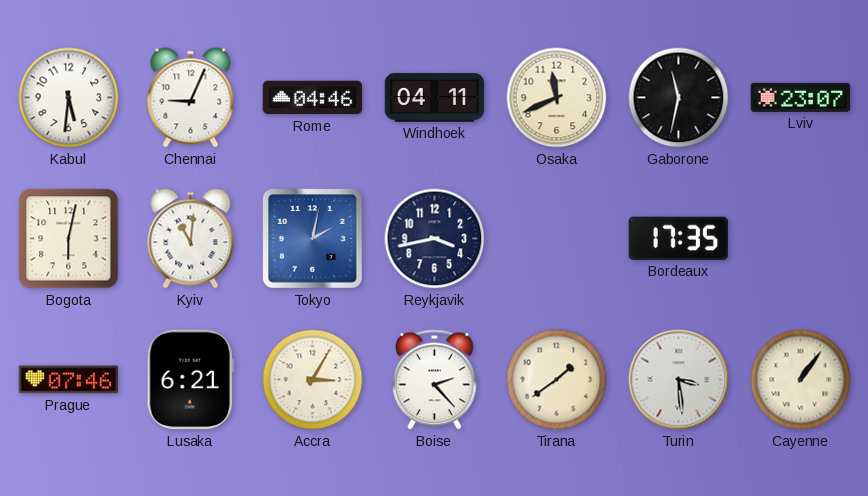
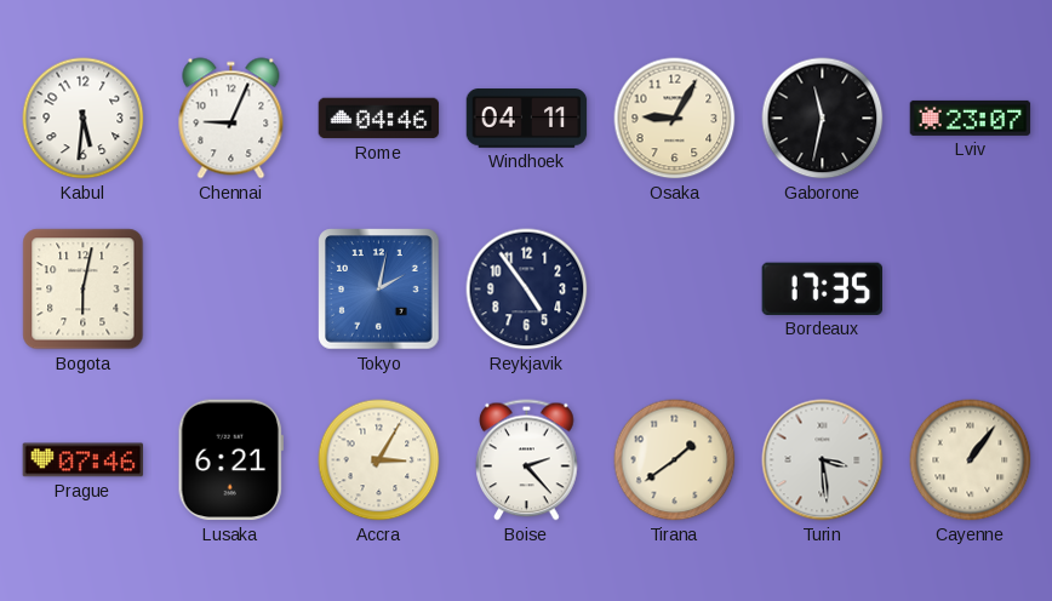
Osaka: 11:41 -> 9:05
Kyiv: 11:01 -> none
Reykjavik: 3:43 -> 4:54
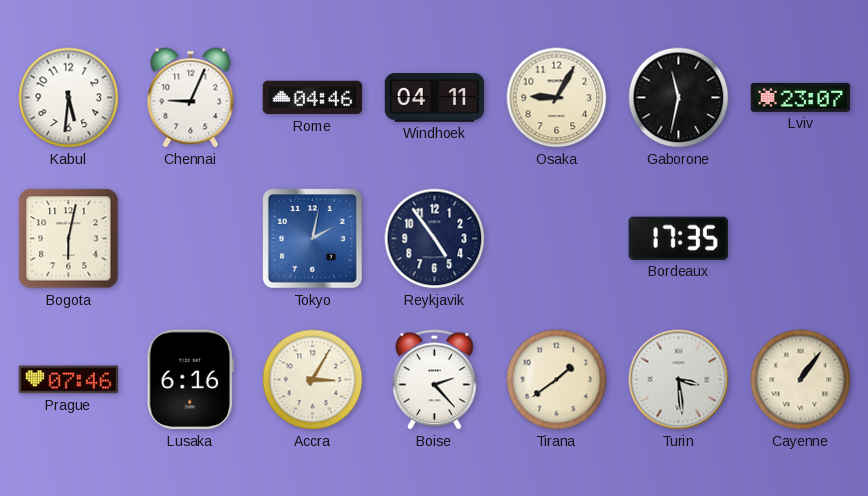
Lusaka: 6:21 -> 6:16
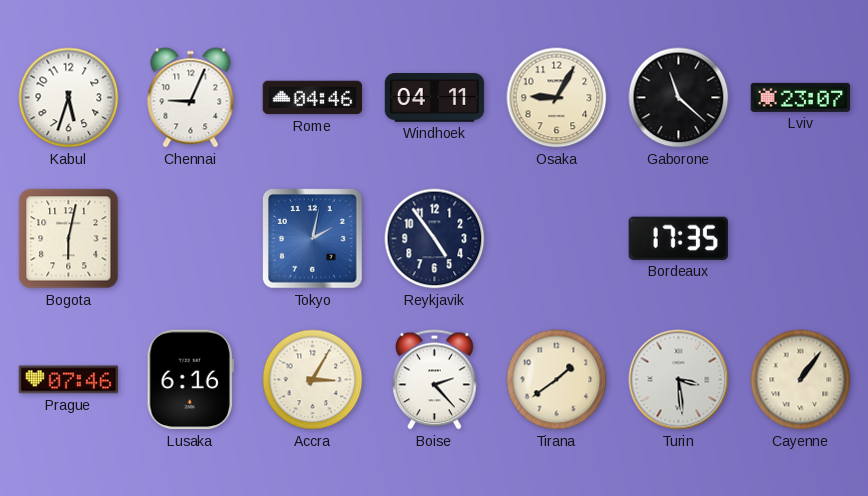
Kabul: 5:31 -> 5:33
Gaborone: 11:32 -> 11:22
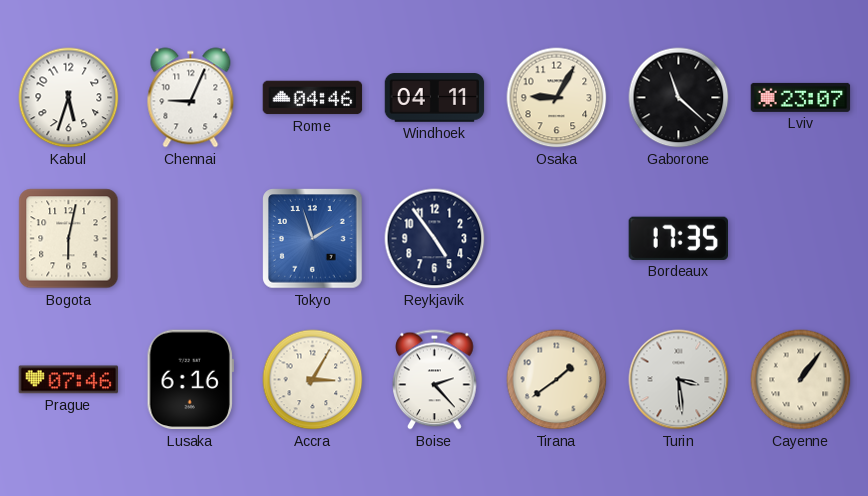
Tokyo: 2:02 -> 1:57
